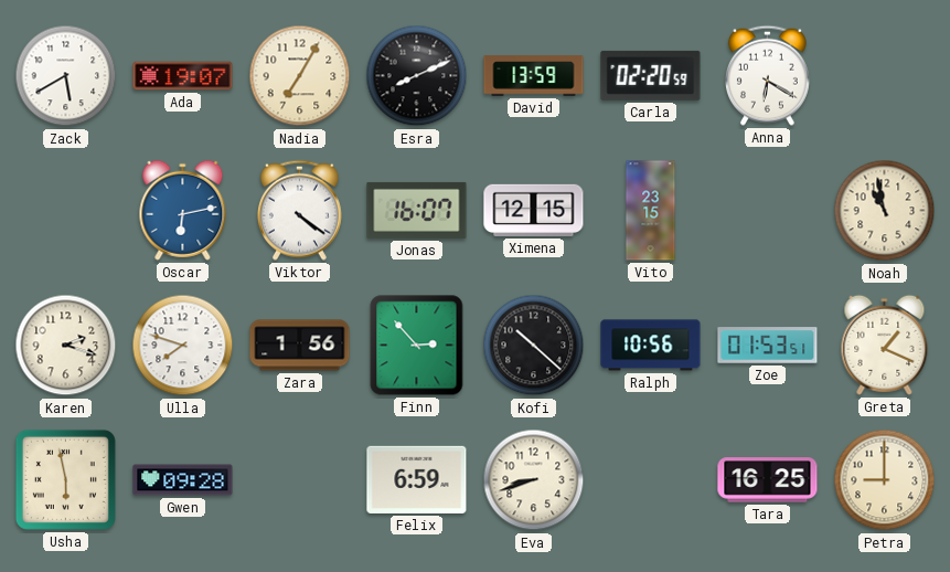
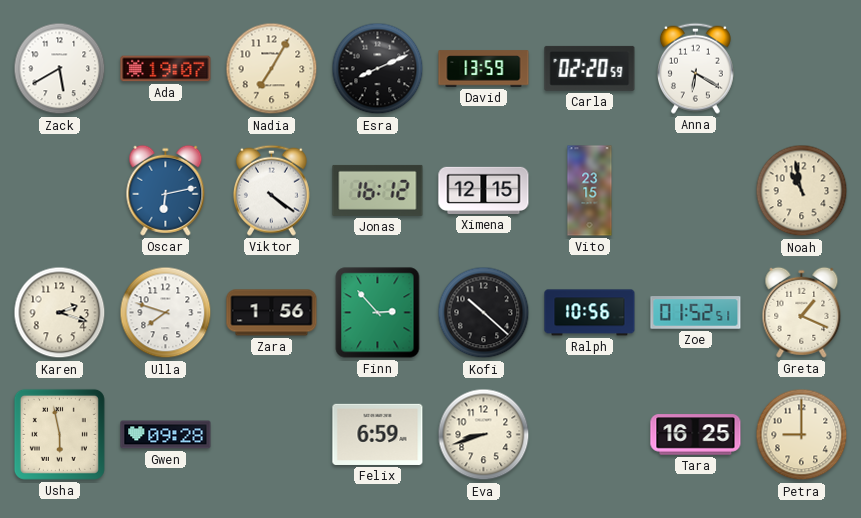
Jonas: 16:07 -> 16:12
Zoe: 01:53 -> 01:52
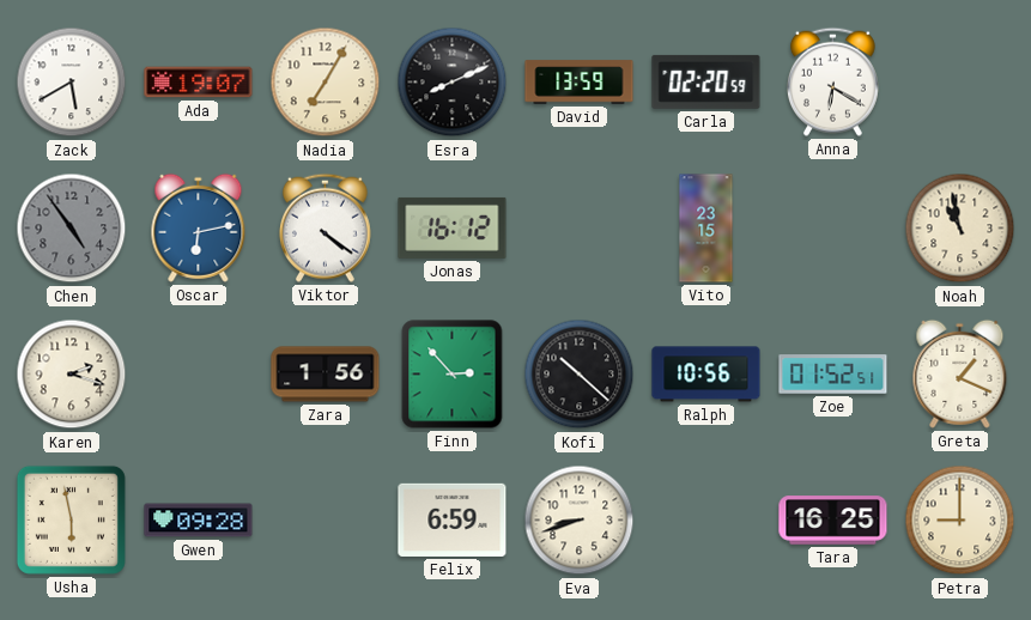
Chen: none -> 4:54
Ximena: 12:15 -> none
Ulla: 7:48 -> none
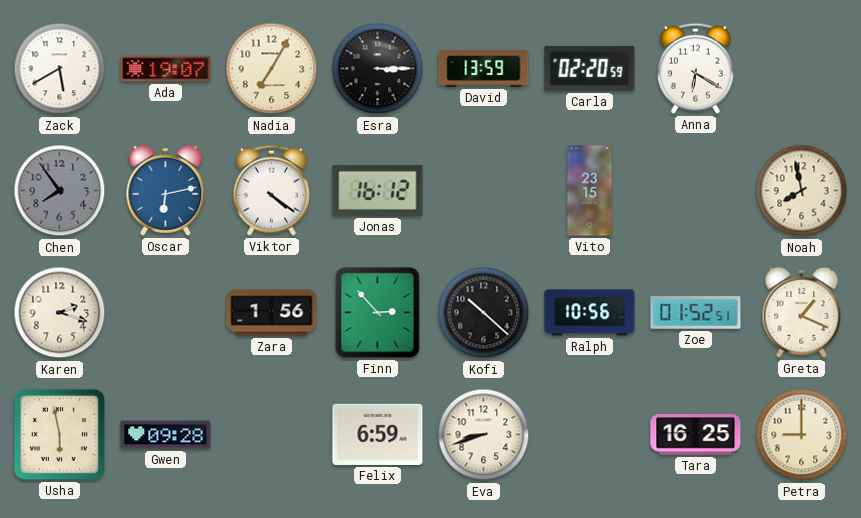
Esra: 8:11 -> 3:15
Chen: 4:54 -> 7:54
Noah: 10:58 -> 7:58
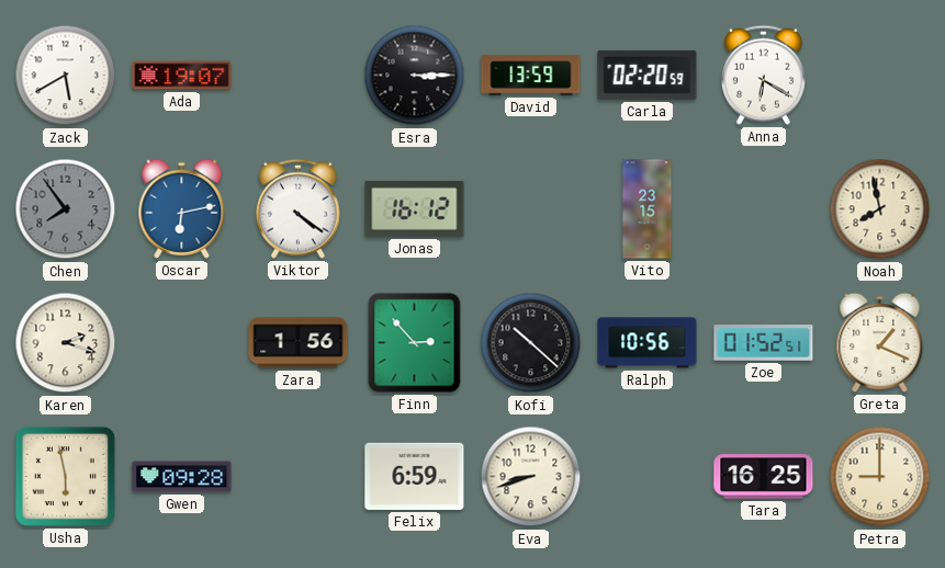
Nadia: 7:05 -> none
